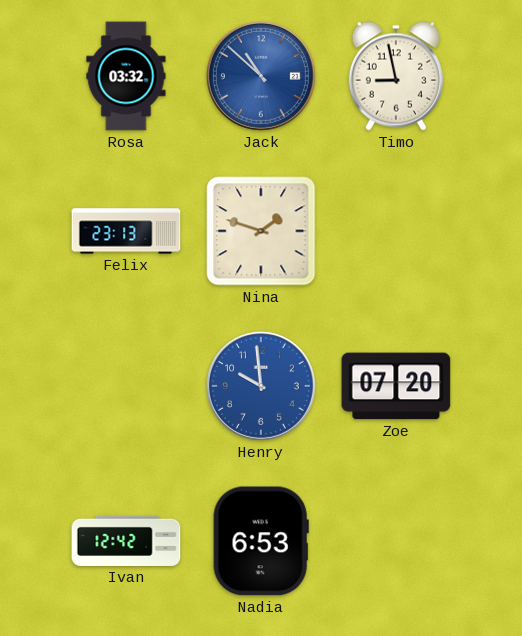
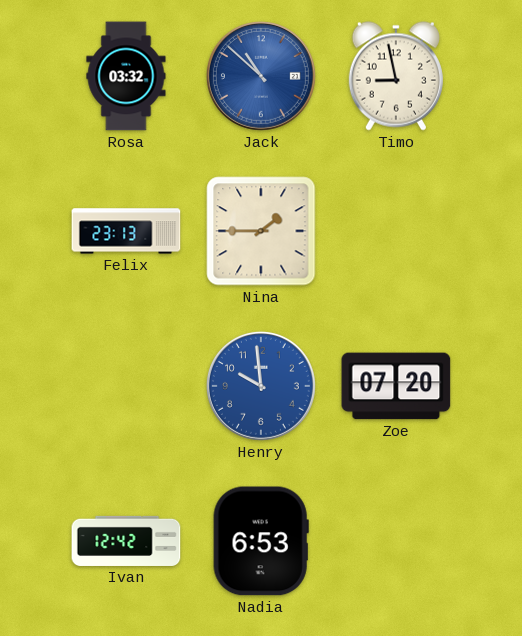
Nina: 1:48 -> 1:45
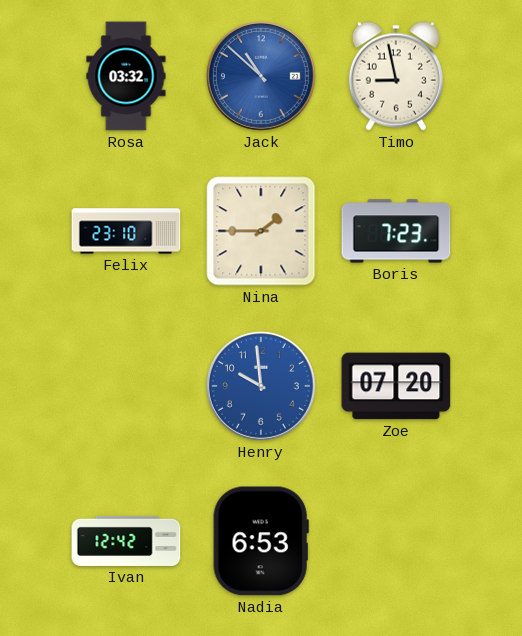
Felix: 23:13 -> 23:10
Boris: none -> 7:23
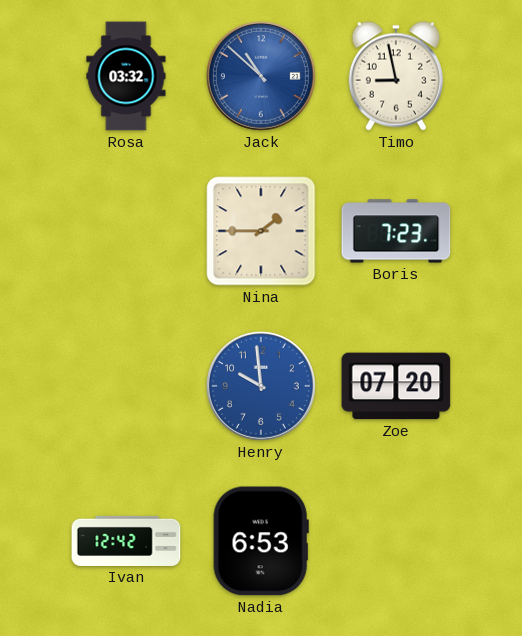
Felix: 23:10 -> none
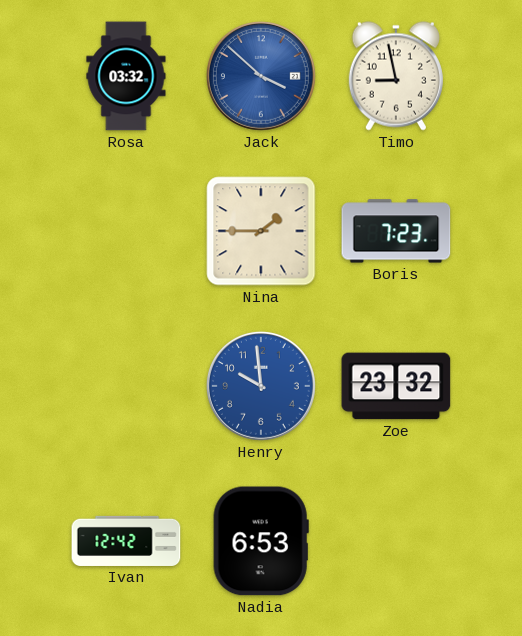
Jack: 10:52 -> 3:52
Zoe: 07:20 -> 23:32
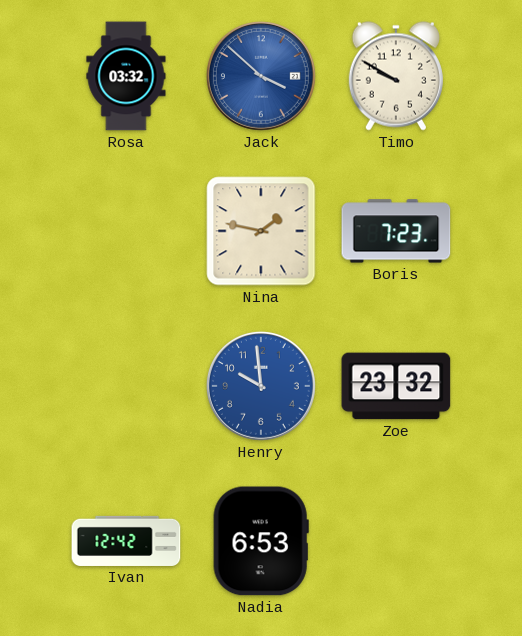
Timo: 8:58 -> 9:50
Nina: 1:45 -> 1:47
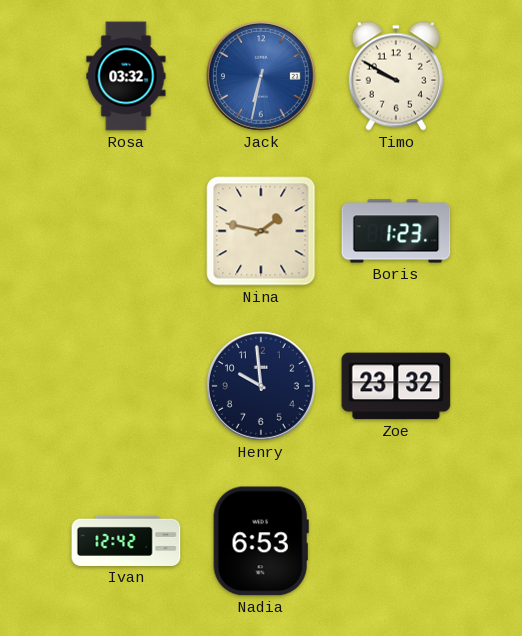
Jack: 3:52 -> 6:32
Boris: 7:23 -> 1:23
Henry dial: blue -> navy
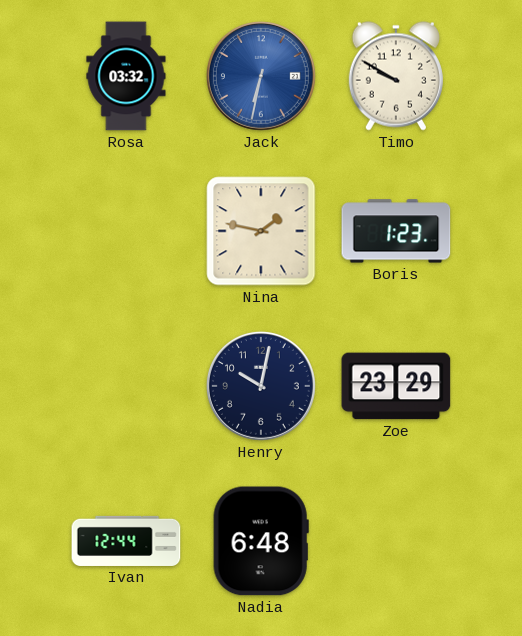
Henry: 9:59 -> 10:02
Zoe: 23:32 -> 23:29
Ivan: 12:42 -> 12:44
Nadia: 6:53 -> 6:48
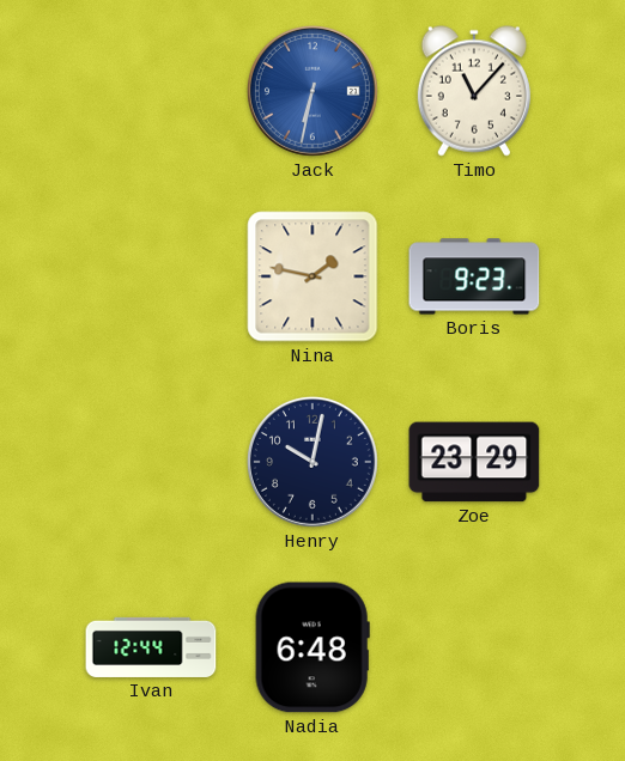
Rosa: 03:32 -> none
Timo: 9:50 -> 11:07
Boris: 1:23 -> 9:23
